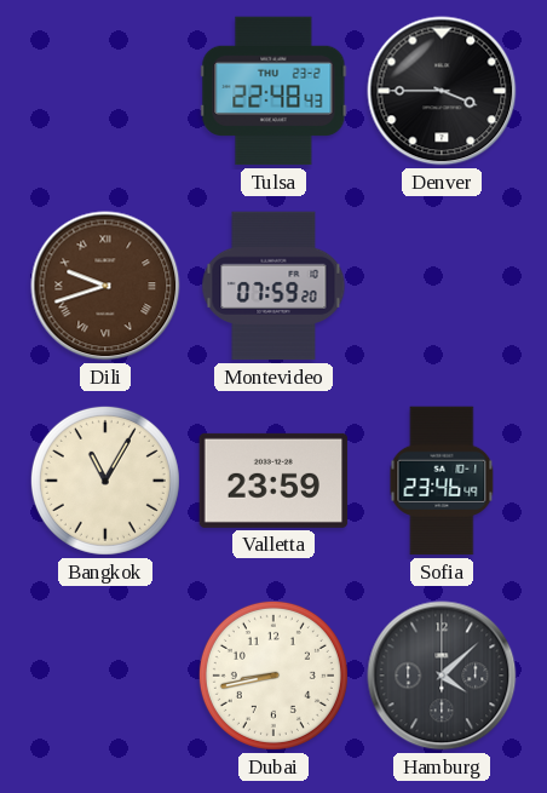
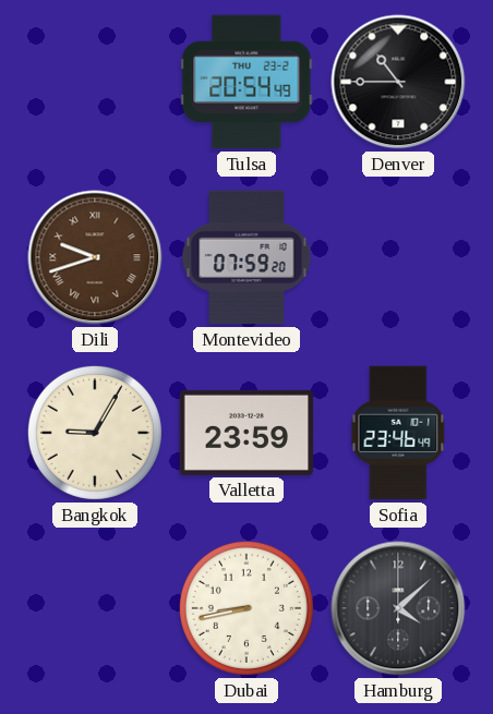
Tulsa: 22:48 -> 20:54
Denver: 3:45 -> 10:45
Bangkok: 11:05 -> 9:05
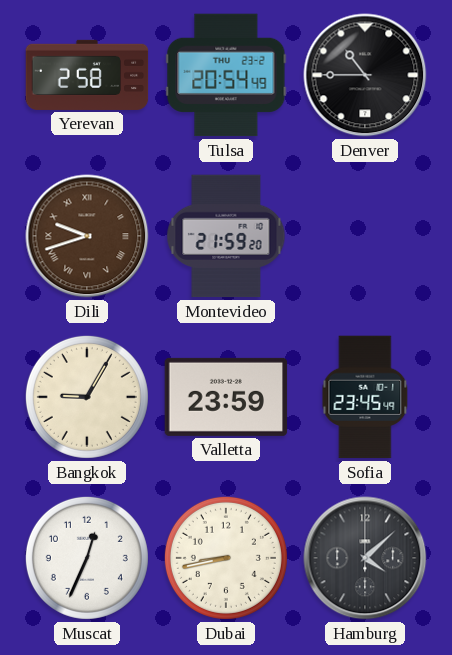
Yerevan: none -> 2:58
Montevideo: 07:59 -> 21:59
Sofia: 23:46 -> 23:45
Muscat: none -> 12:34
